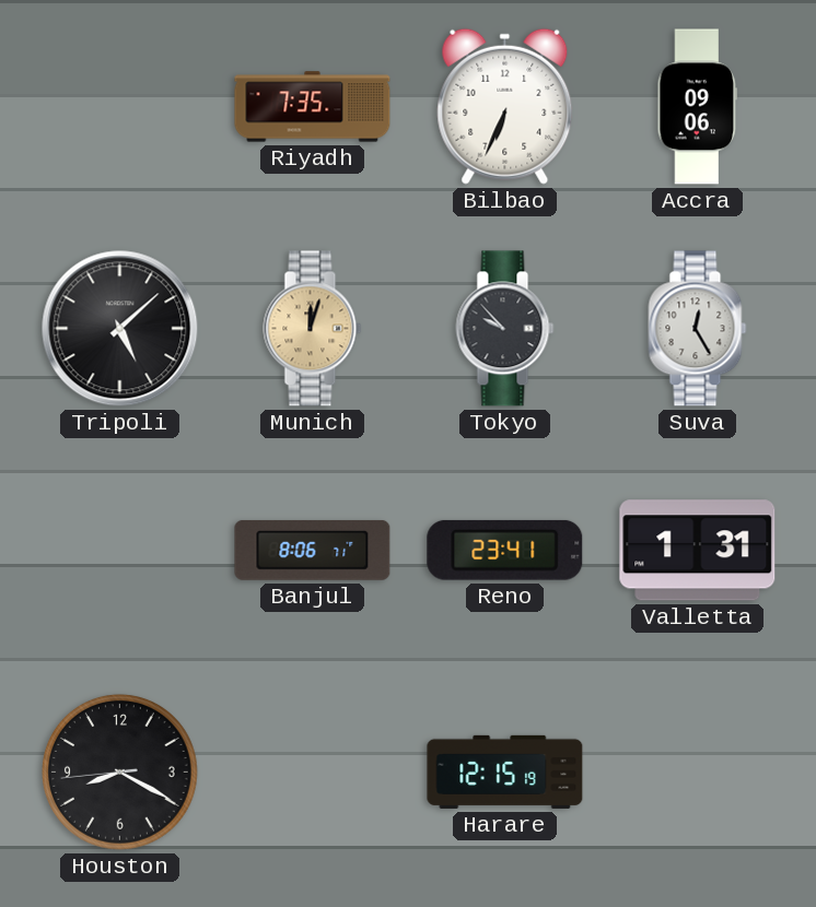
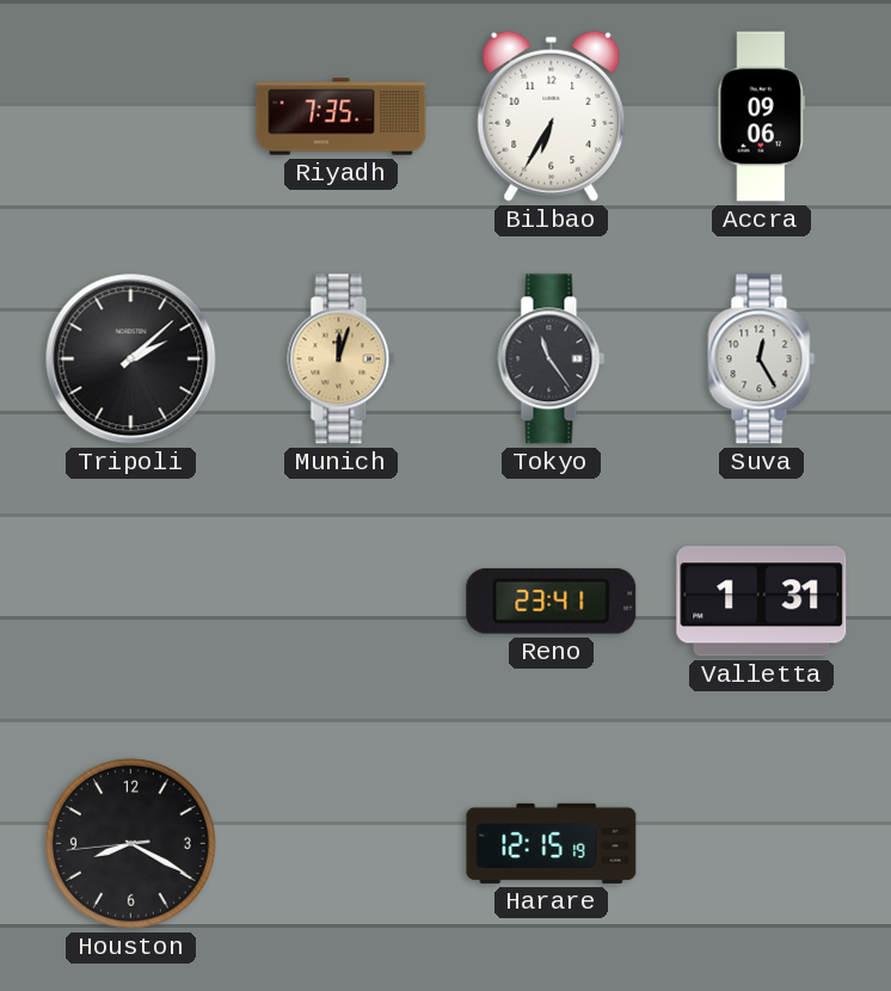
Bilbao: 6:34 -> 6:35
Tripoli: 5:08 -> 2:08
Tokyo: 9:53 -> 11:24
Banjul: 8:06 -> none
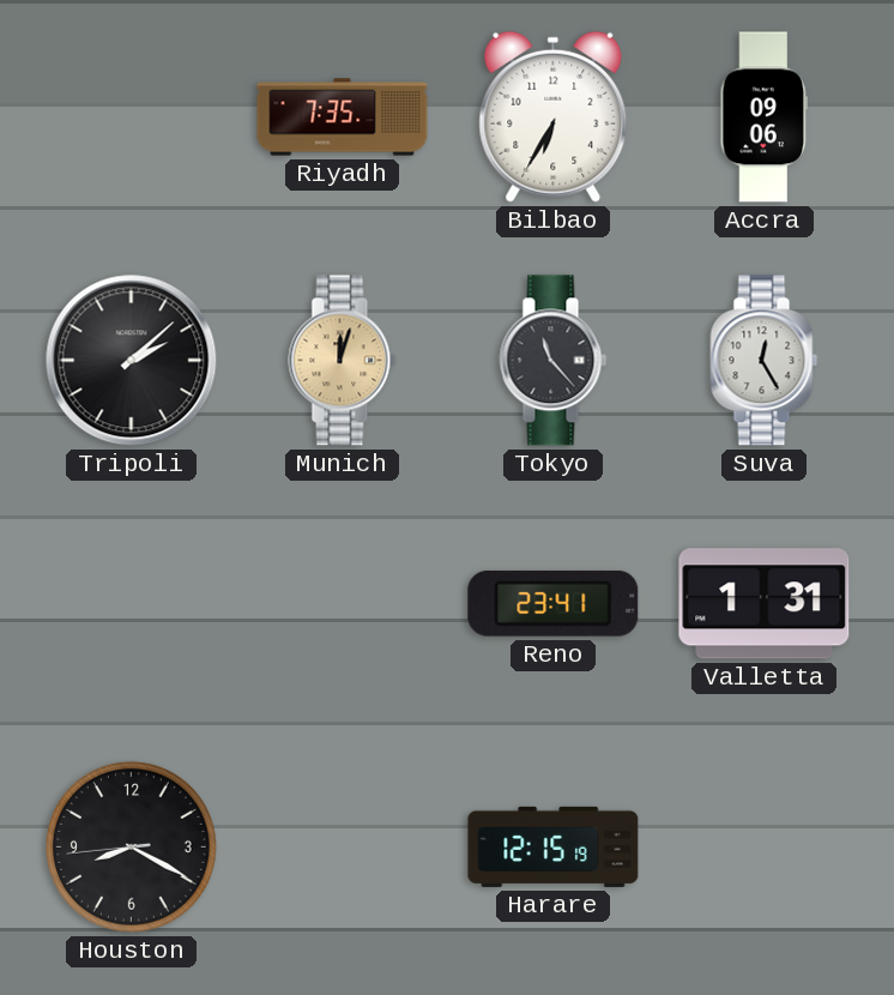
Tokyo: 11:24 -> 11:23
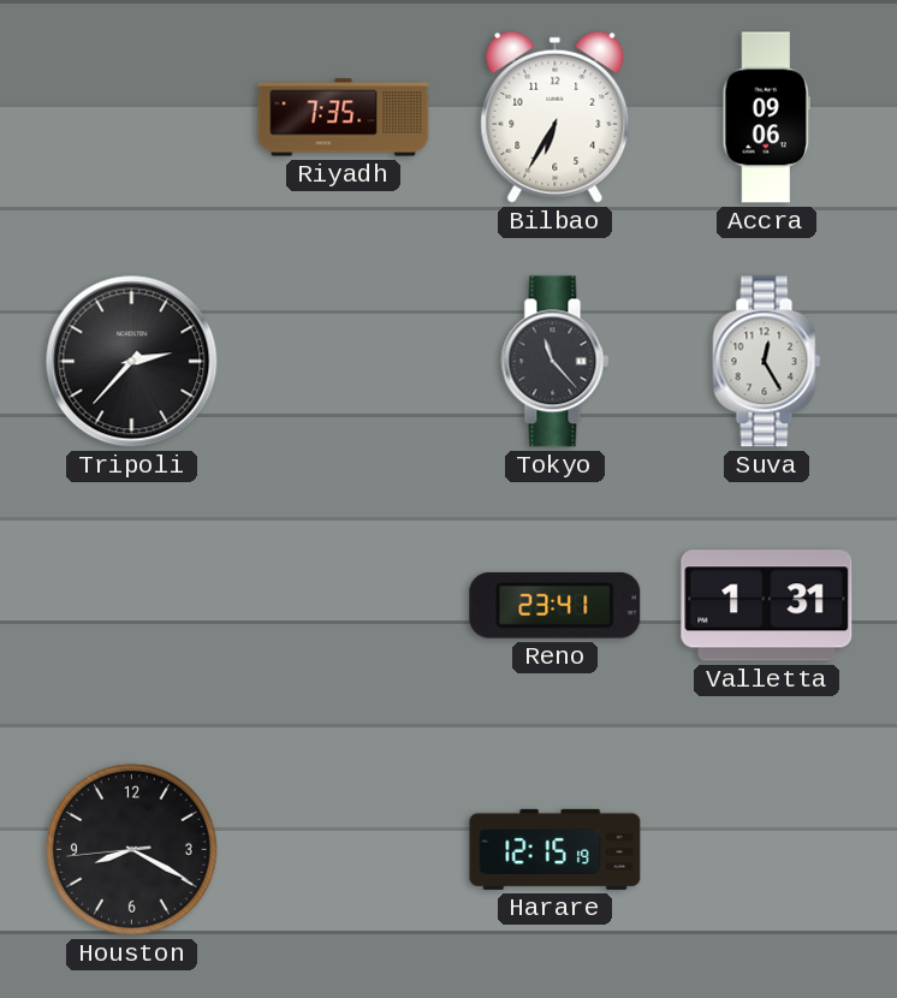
Tripoli: 2:08 -> 2:37
Munich: 12:03 -> none
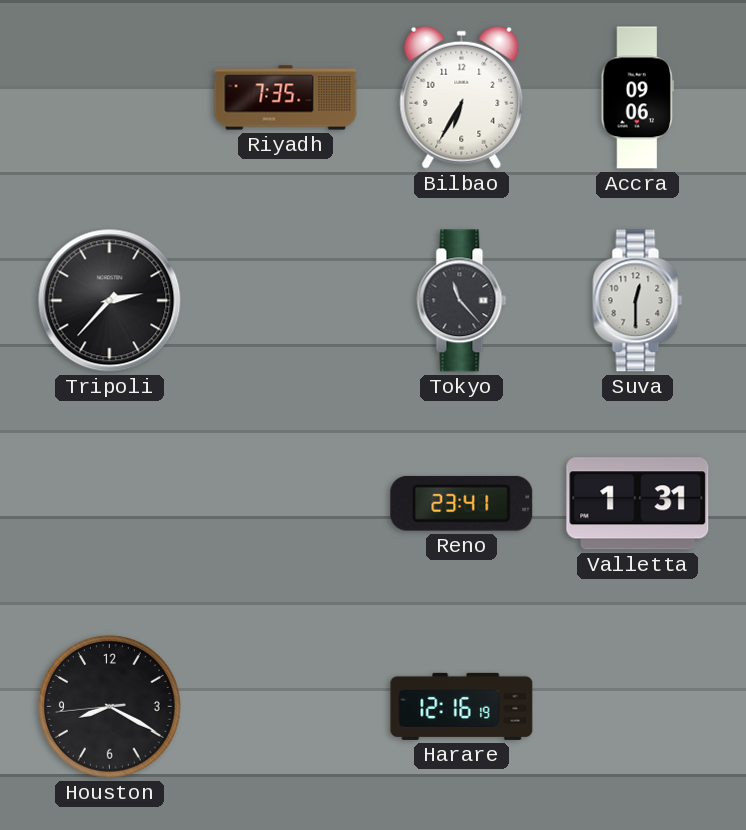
Suva: 12:25 -> 12:30
Harare: 12:15 -> 12:16
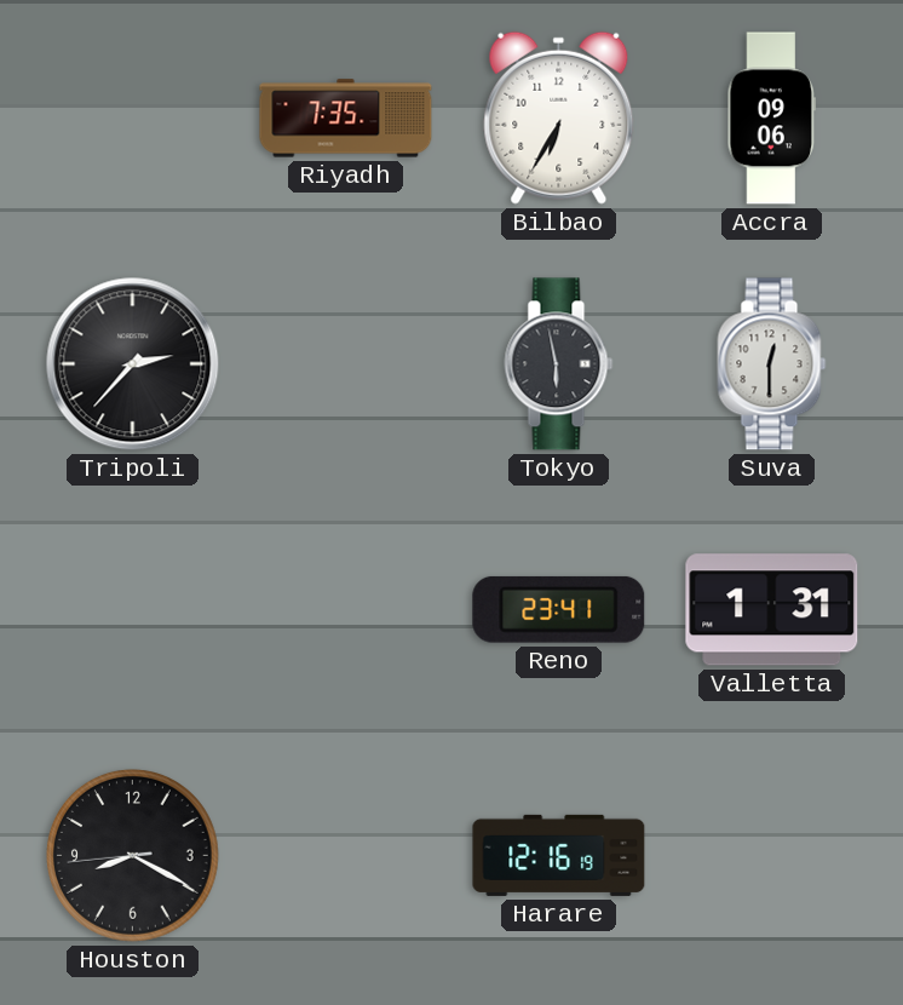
Tokyo: 11:23 -> 5:58
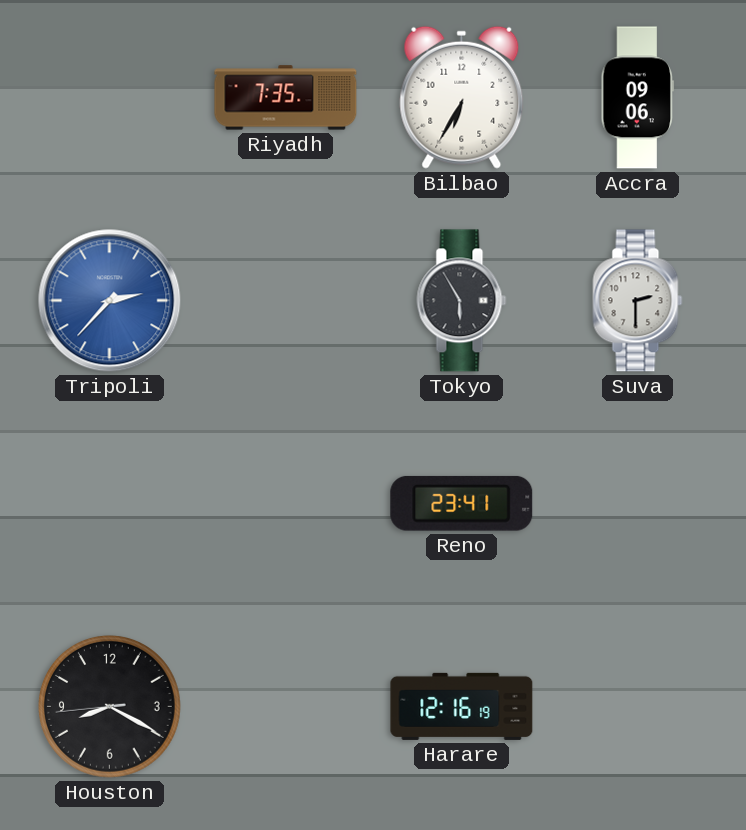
Tripoli dial: black -> blue
Tokyo: 5:58 -> 5:55
Suva: 12:30 -> 2:30
Valletta: 1:31 -> none
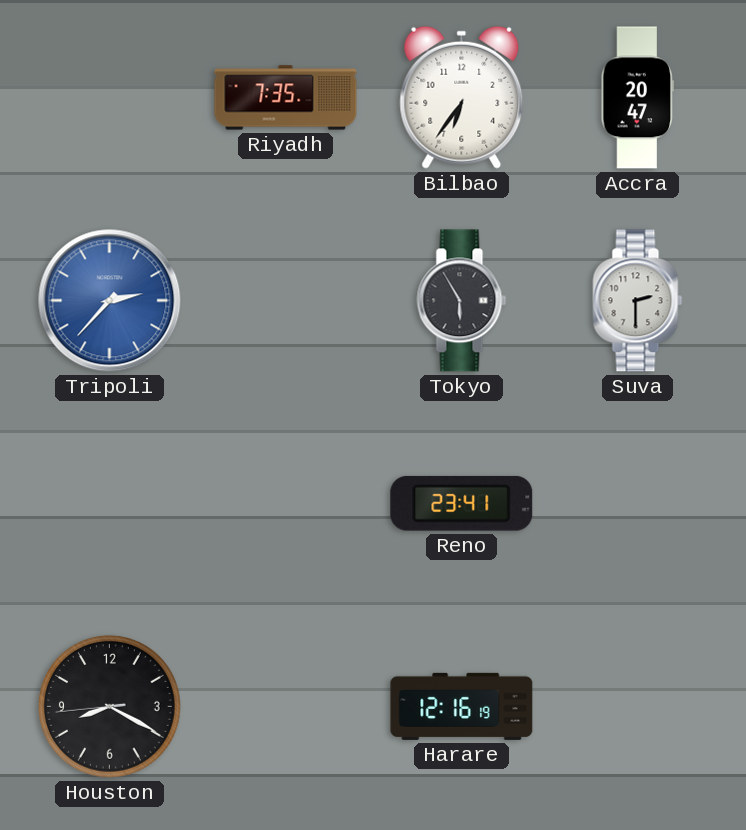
Bilbao: 6:35 -> 6:36
Accra: 09:06 -> 20:47
